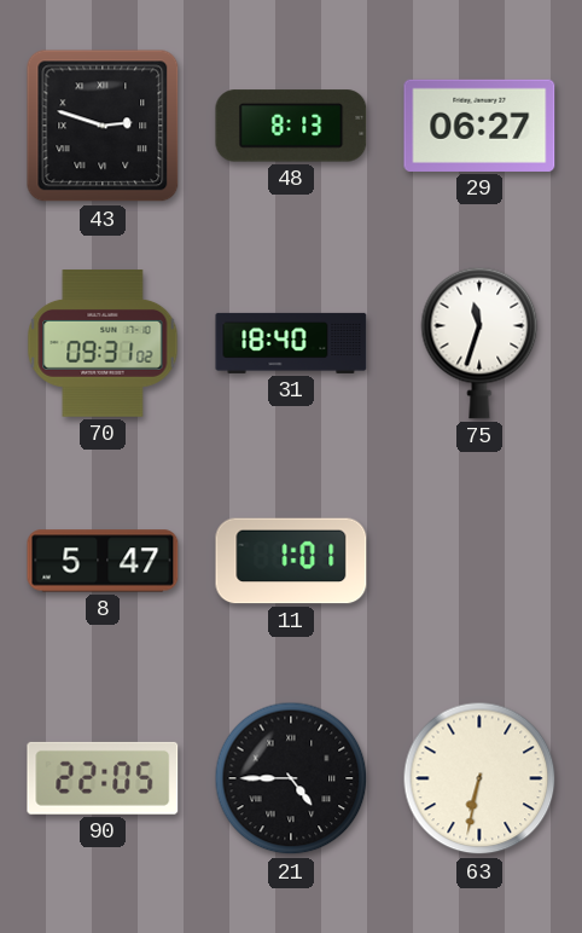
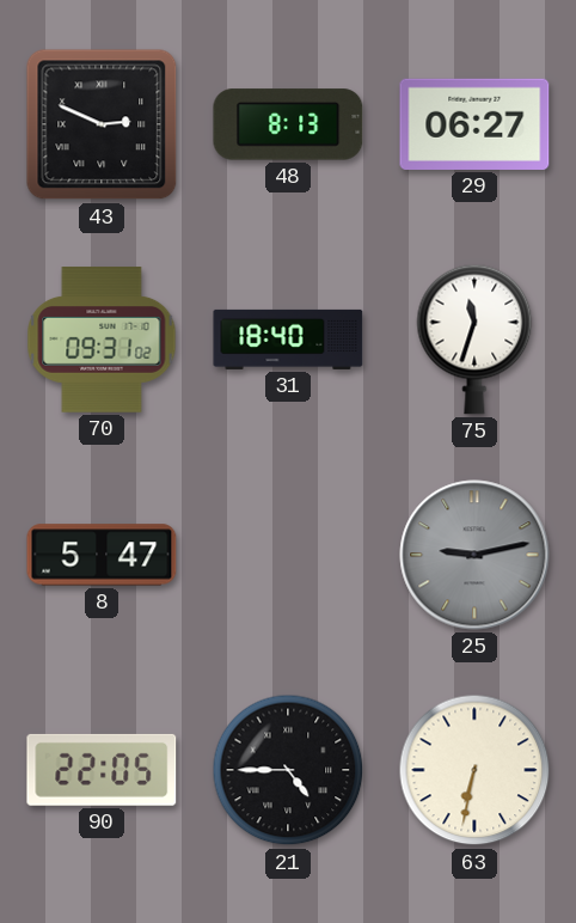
43: 2:48 -> 2:49
11: 1:01 -> none
25: none -> 9:13
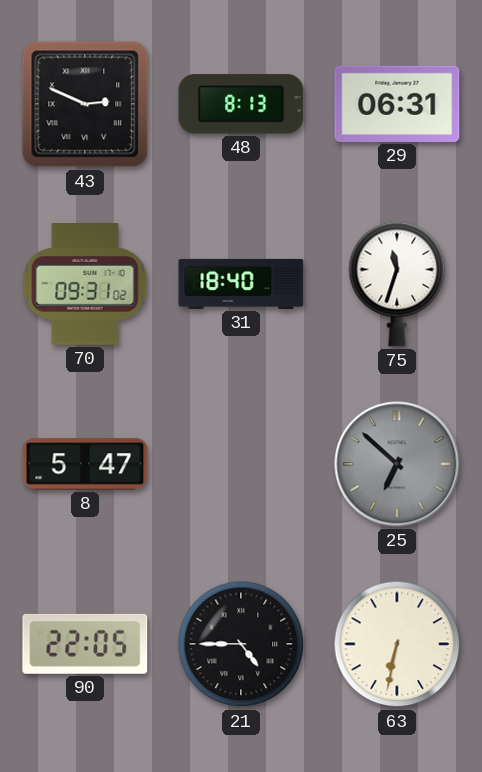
29: 06:27 -> 06:31
25: 9:13 -> 6:52
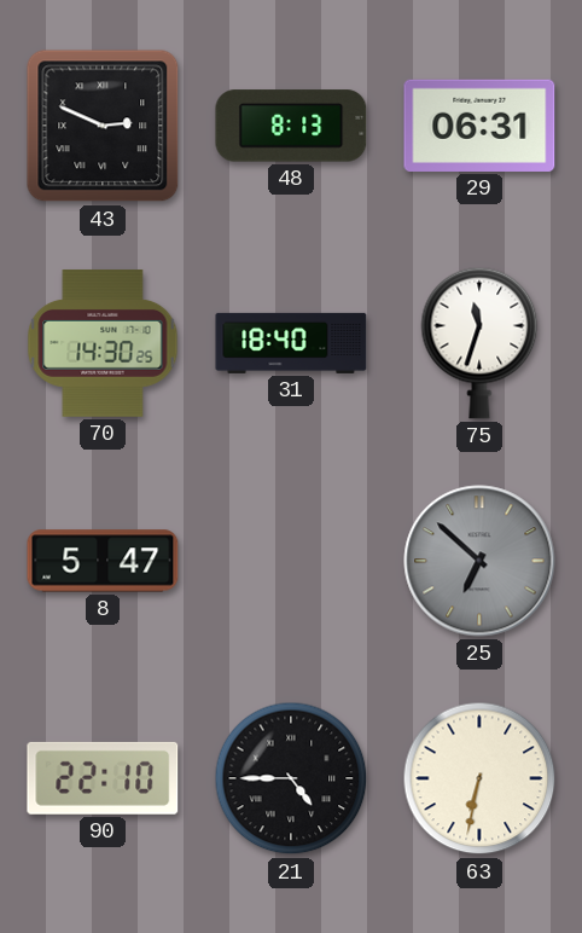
70: 09:31 -> 14:30
90: 22:05 -> 22:10
